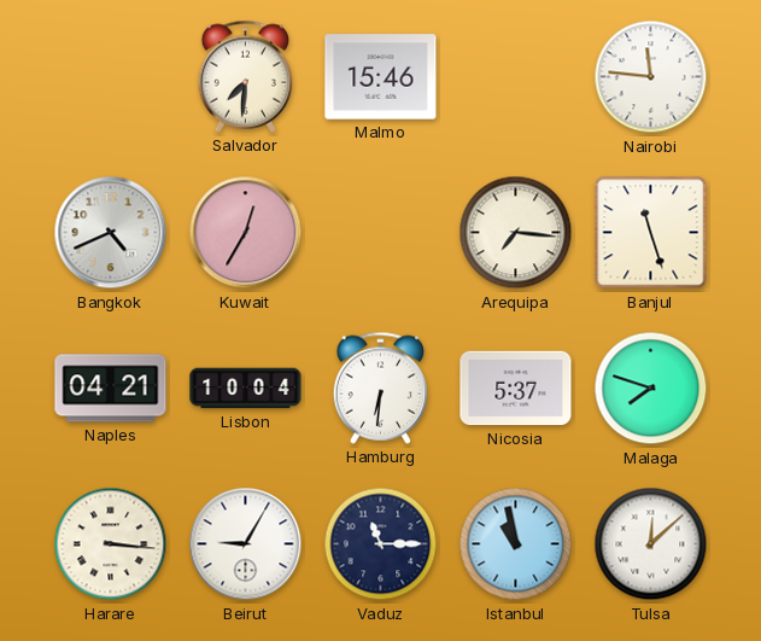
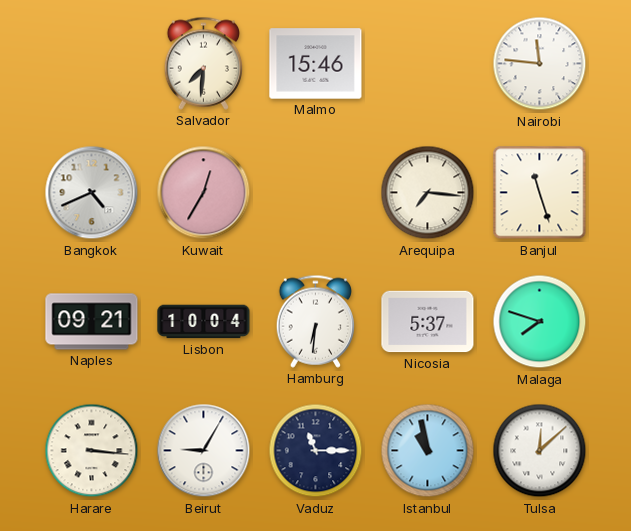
Naples: 04:21 -> 09:21
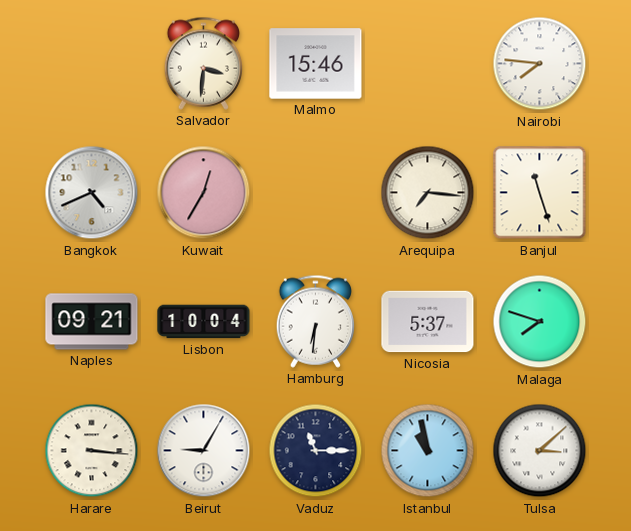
Salvador: 7:31 -> 3:31
Nairobi: 11:46 -> 7:46
Tulsa: 12:08 -> 3:08
